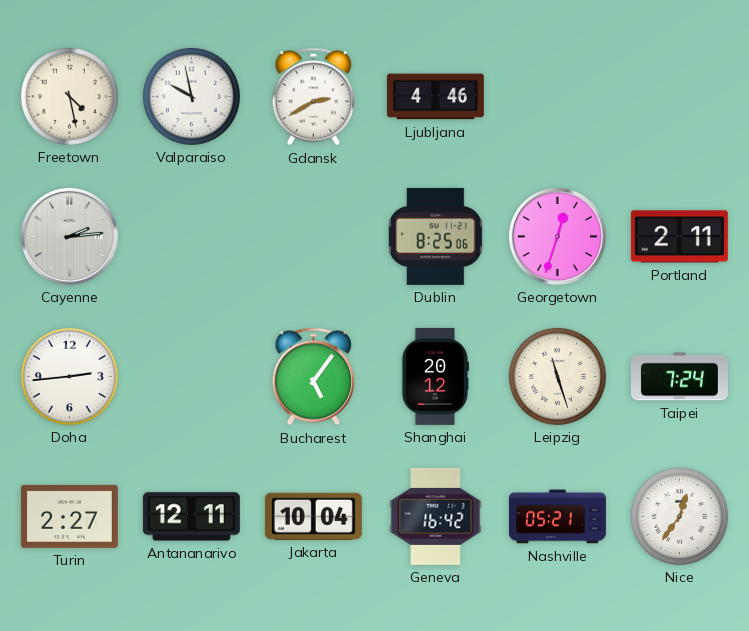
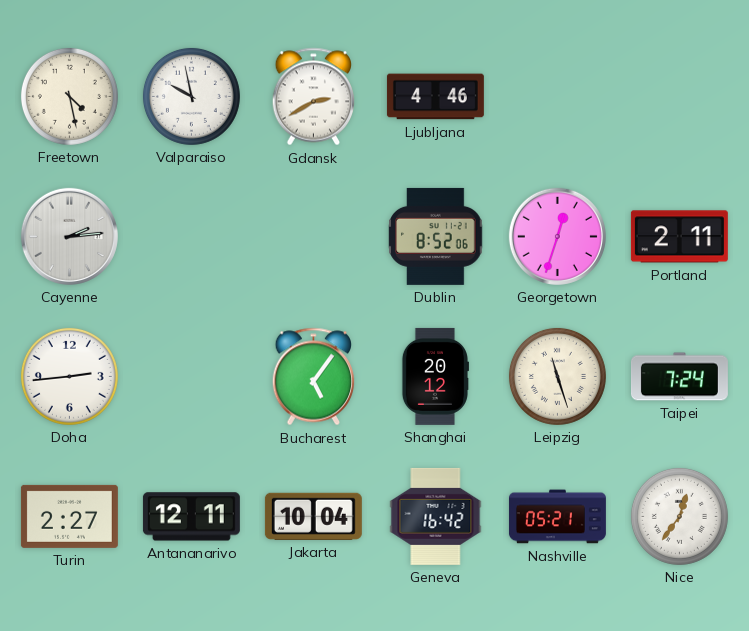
Dublin: 8:25 -> 8:52
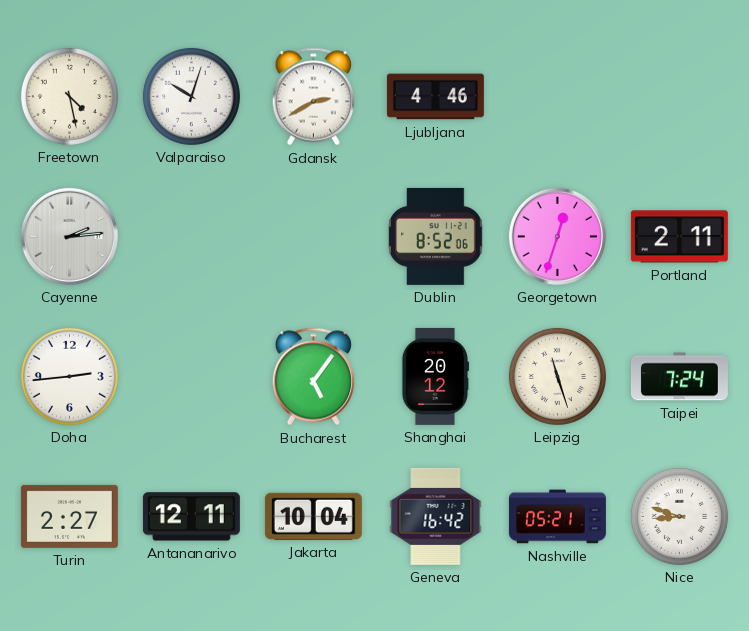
Valparaiso: 9:58 -> 10:03
Nice: 12:36 -> 8:48
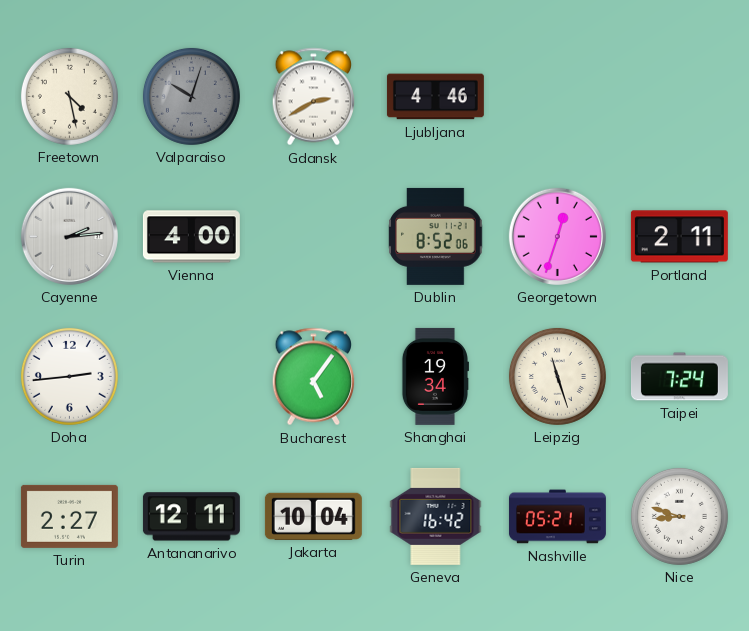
Valparaiso dial: white -> grey
Vienna: none -> 4:00
Shanghai: 20:12 -> 19:34
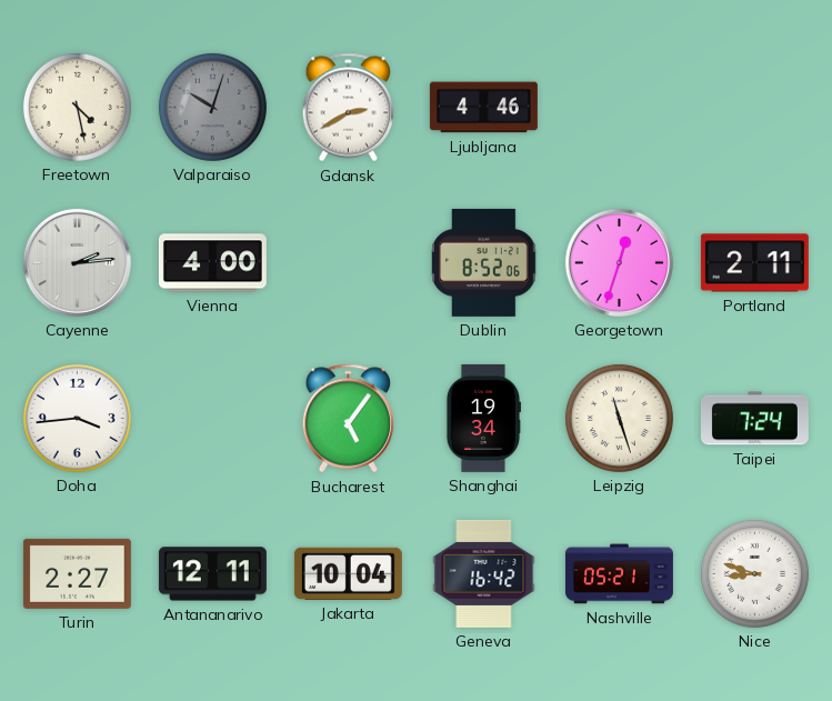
Doha: 2:44 -> 3:44
